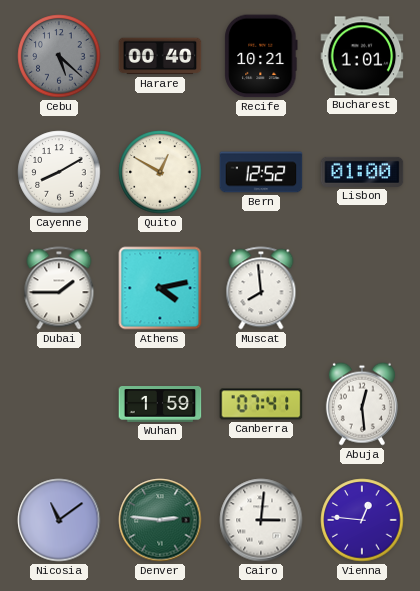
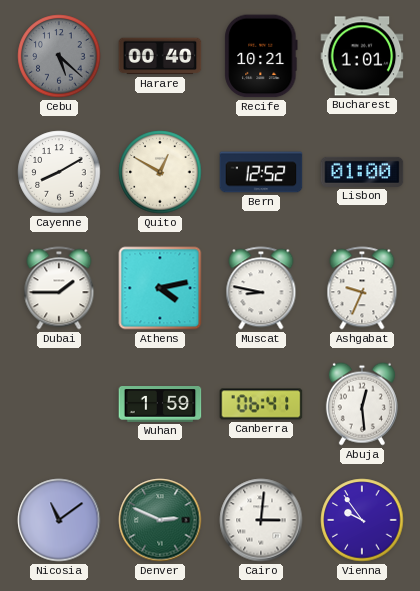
Muscat: 7:59 -> 8:47
Ashgabat: none -> 9:34
Canberra: 07:41 -> 06:41
Denver: 2:46 -> 2:49
Vienna: 12:46 -> 9:54
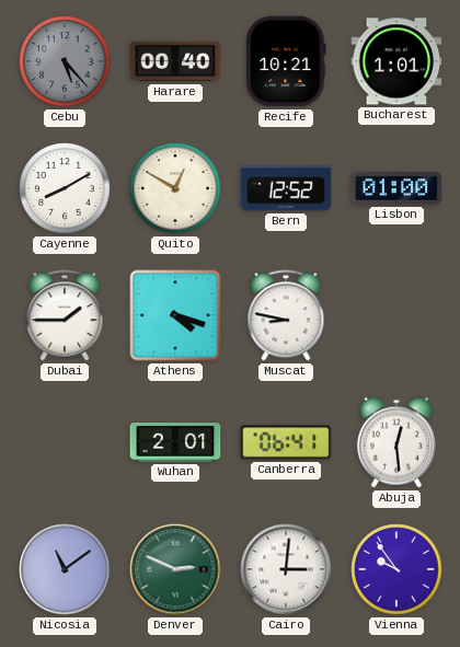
Cebu: 5:22 -> 5:23
Athens: 4:13 -> 4:18
Ashgabat: 9:34 -> none
Wuhan: 1:59 -> 2:01
